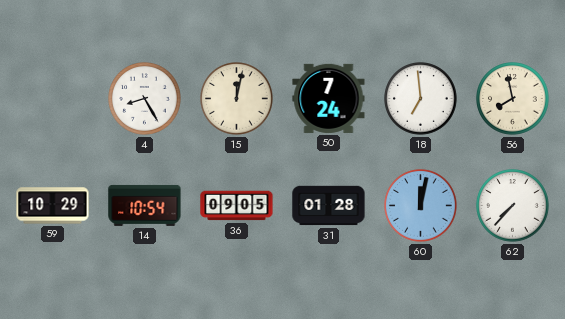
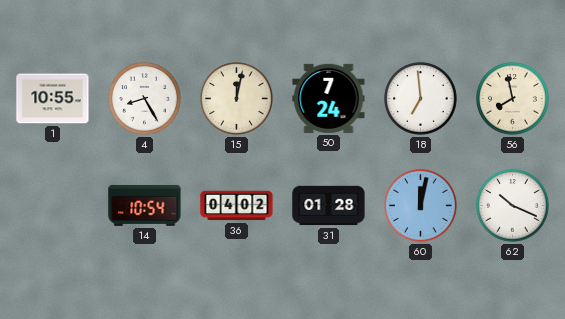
1: none -> 10:55
59: 10:29 -> none
36: 09:05 -> 04:02
62: 7:37 -> 10:19
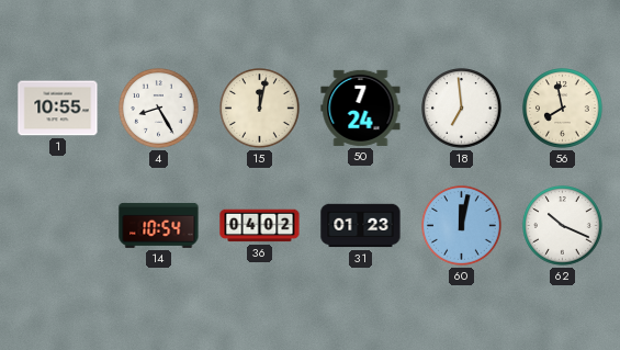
31: 01:28 -> 01:23
